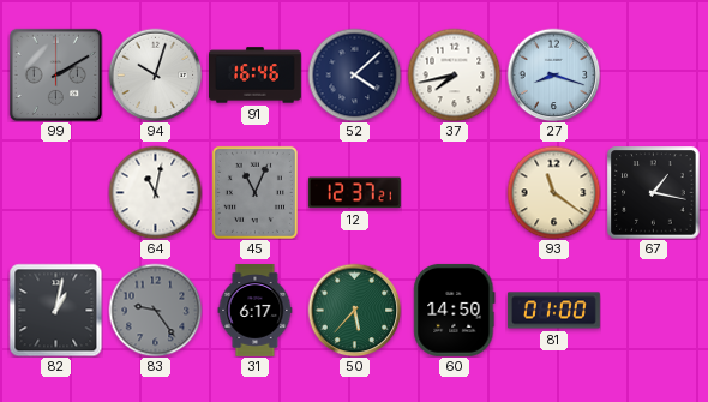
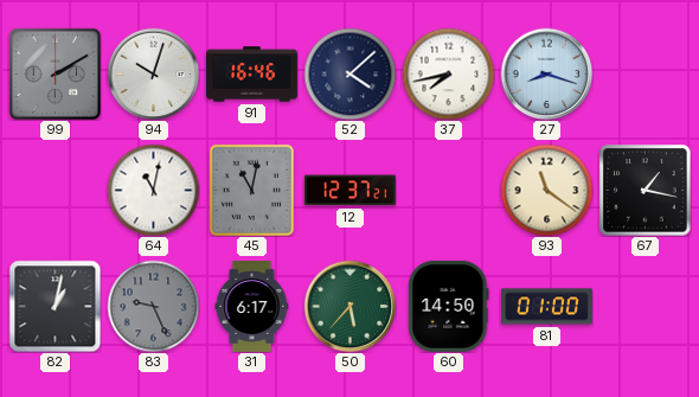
45: 11:04 -> 11:02
83: 9:24 -> 9:26
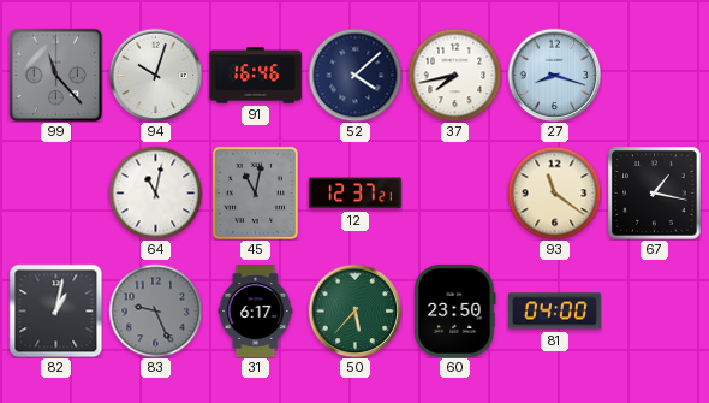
99: 2:10 -> 11:23
60: 14:50 -> 23:50
81: 01:00 -> 04:00
